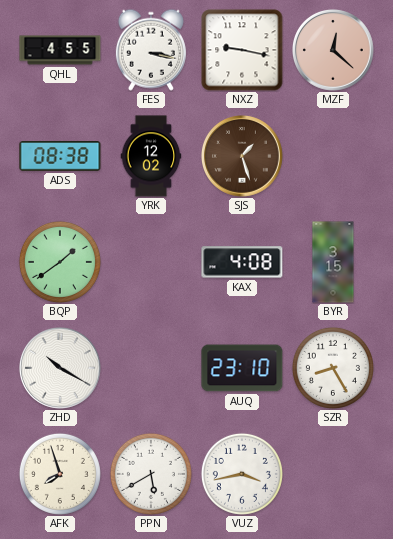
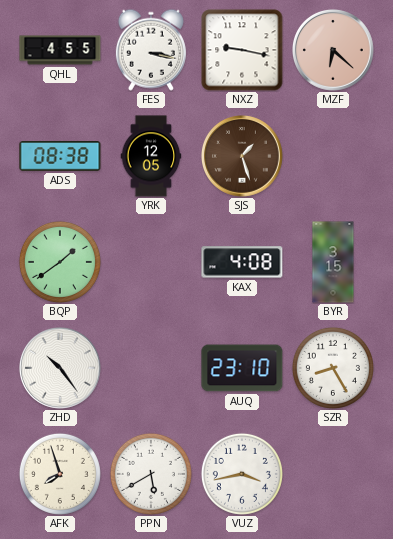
MZF: 12:22 -> 6:22
YRK: 12:02 -> 12:05
ZHD: 10:20 -> 10:24
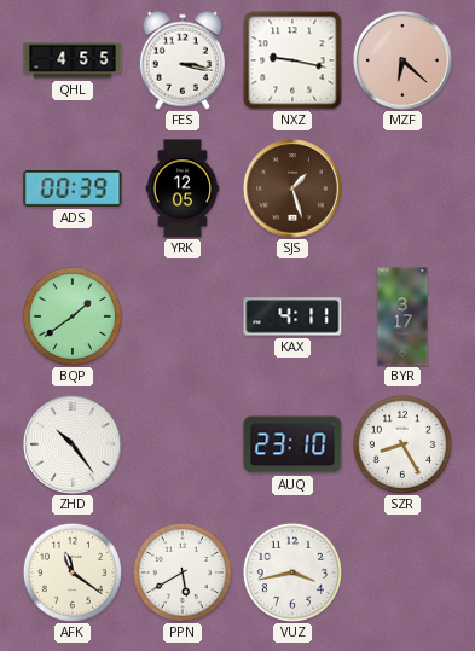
ADS: 08:38 -> 00:39
KAX: 4:08 -> 4:11
BYR: 3:15 -> 3:17
AFK: 7:57 -> 11:21
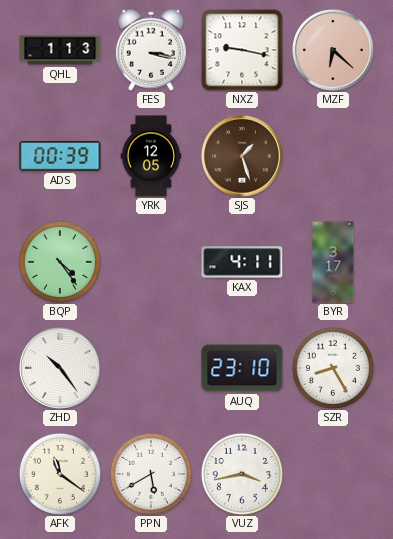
QHL: 4:55 -> 1:13
BQP: 1:39 -> 4:24
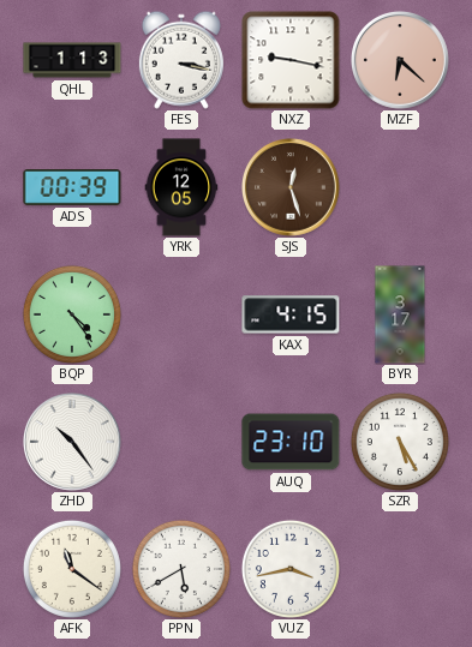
SJS: 1:27 -> 12:27
KAX: 4:11 -> 4:15
SZR: 8:25 -> 5:25
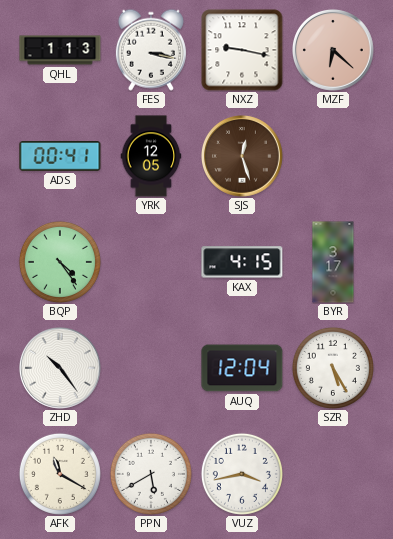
ADS: 00:39 -> 00:41
AUQ: 23:10 -> 12:04
AFK: 11:21 -> 11:20
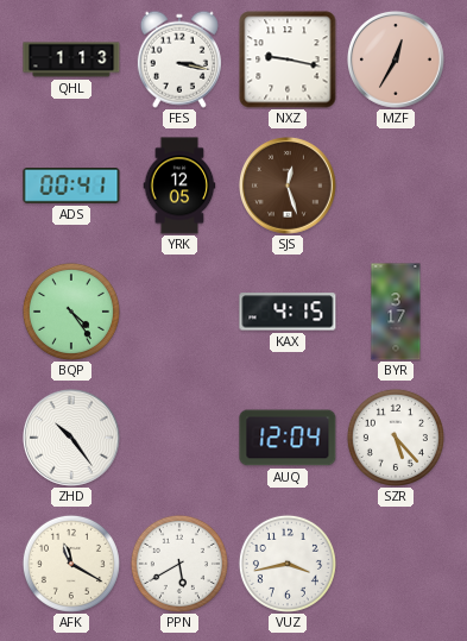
MZF: 6:22 -> 12:35
SZR: 5:25 -> 5:23
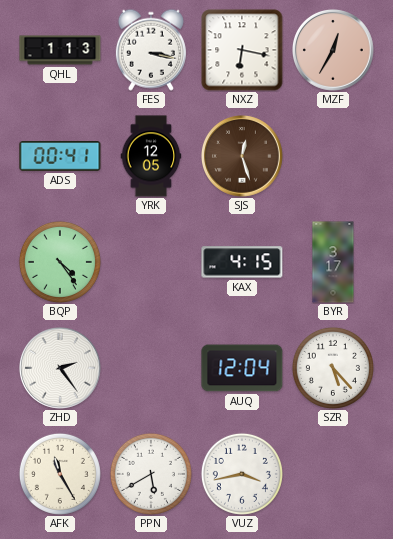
NXZ: 9:17 -> 6:17
ZHD: 10:24 -> 2:24
AFK: 11:20 -> 11:25
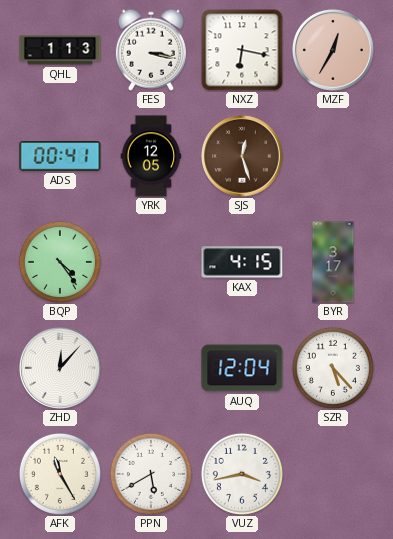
ZHD: 2:24 -> 12:07
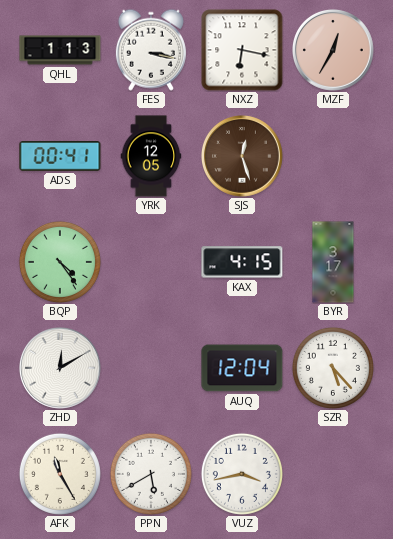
ZHD: 12:07 -> 12:10
